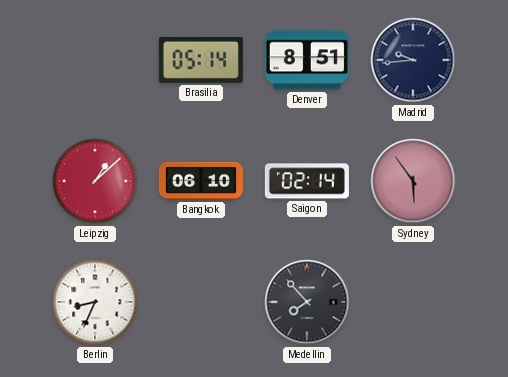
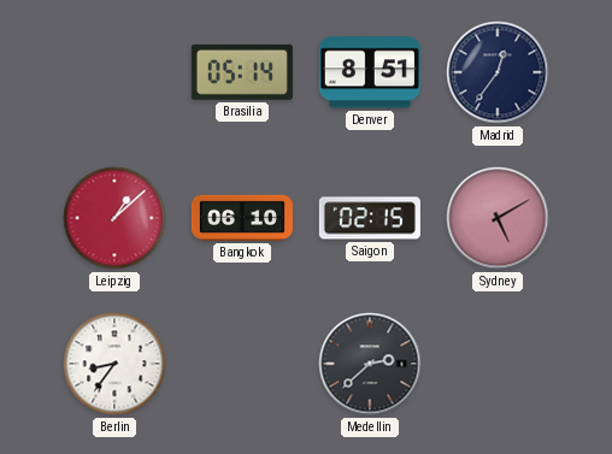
Madrid: 9:44 -> 12:36
Saigon: 02:14 -> 02:15
Sydney: 5:54 -> 5:10
Berlin: 8:34 -> 8:36
Medellin: 7:53 -> 2:38
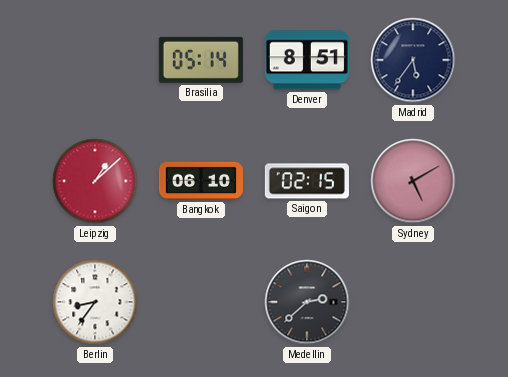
Madrid: 12:36 -> 5:36
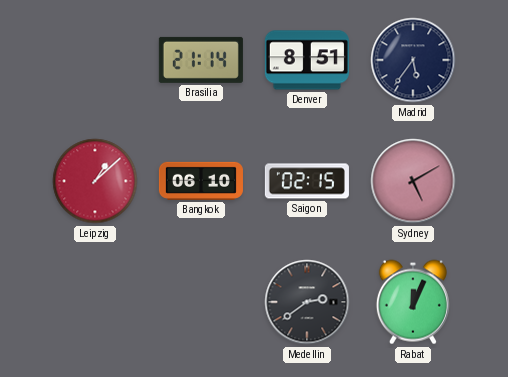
Brasilia: 05:14 -> 21:14
Berlin: 8:36 -> none
Medellin: 2:38 -> 2:39
Rabat: none -> 12:04
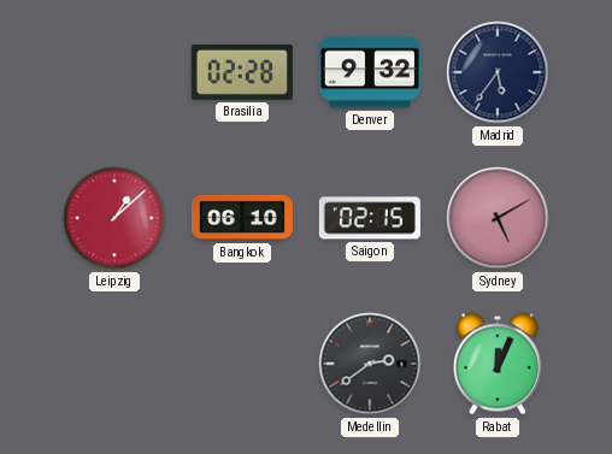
Brasilia: 21:14 -> 02:28
Denver: 8:51 -> 9:32
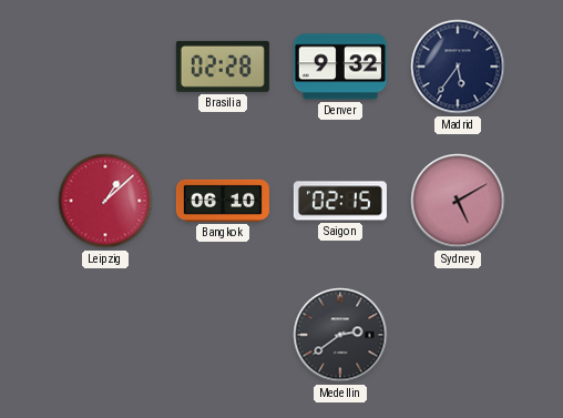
Rabat: 12:04 -> none
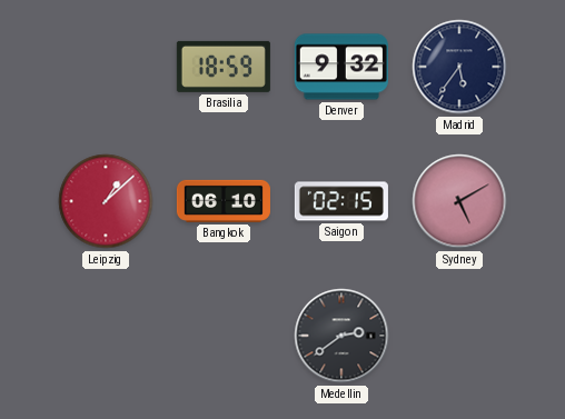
Brasilia: 02:28 -> 18:59
